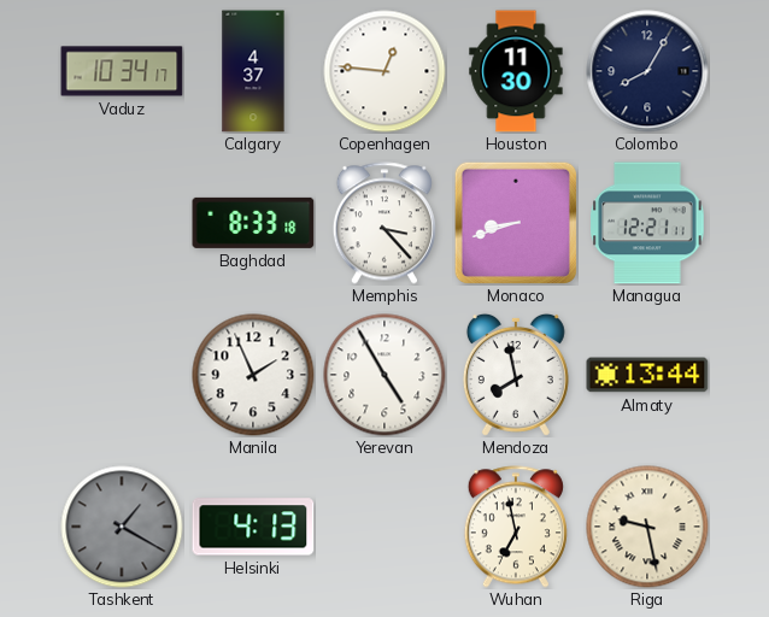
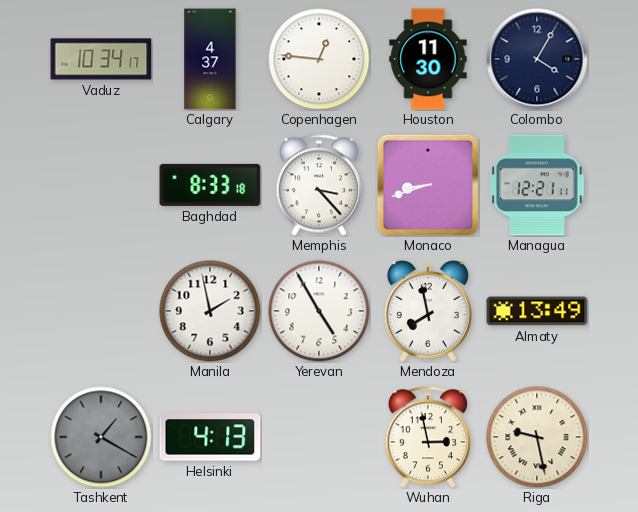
Colombo: 8:05 -> 4:05
Manila: 1:56 -> 1:58
Almaty: 13:44 -> 13:49
Wuhan: 6:58 -> 2:58
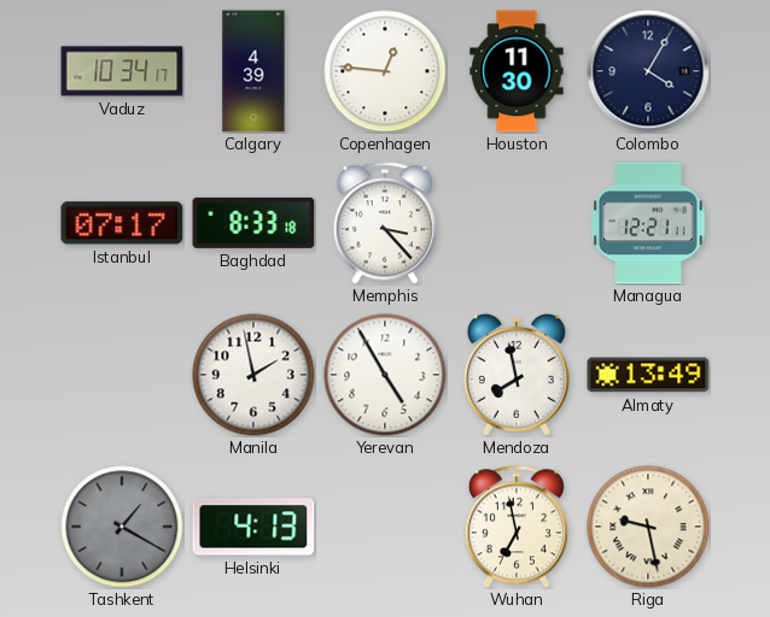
Calgary: 4:37 -> 4:39
Istanbul: none -> 07:17
Monaco: 8:42 -> none
Wuhan: 2:58 -> 6:58
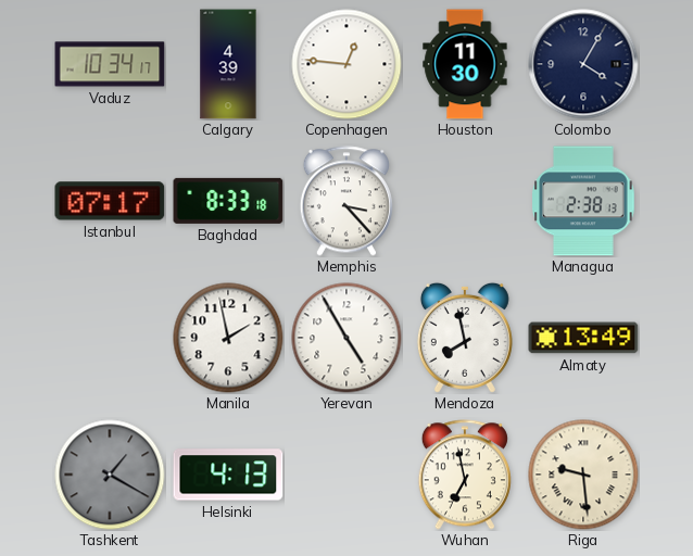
Managua: 12:21 -> 2:38
Riga: 9:28 -> 9:29
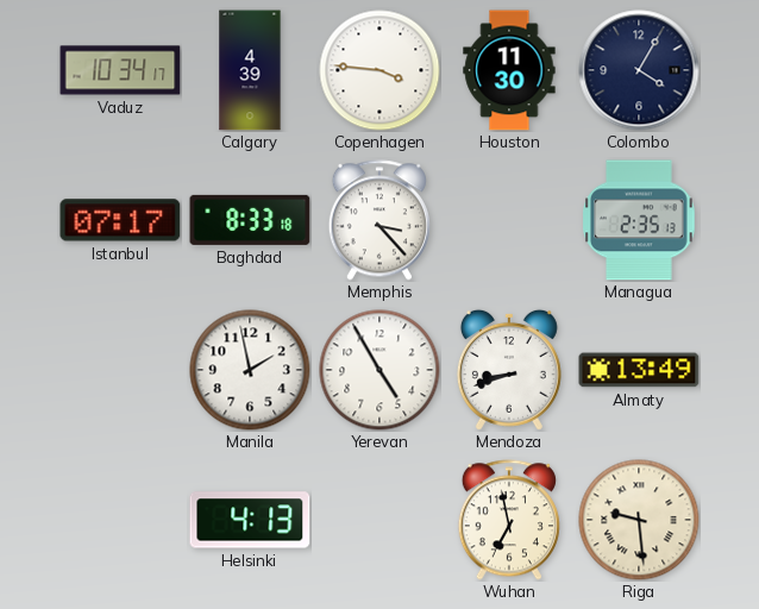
Copenhagen: 12:46 -> 3:46
Managua: 2:38 -> 2:35
Mendoza: 7:58 -> 8:42
Tashkent: 1:20 -> none
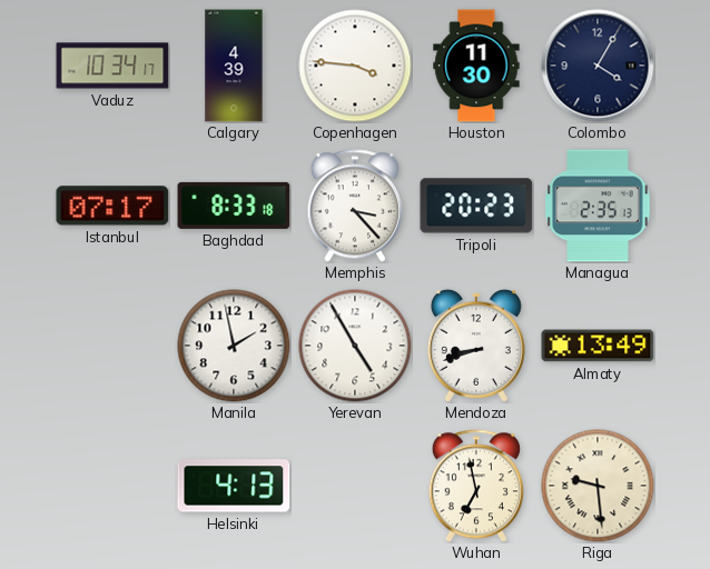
Tripoli: none -> 20:23
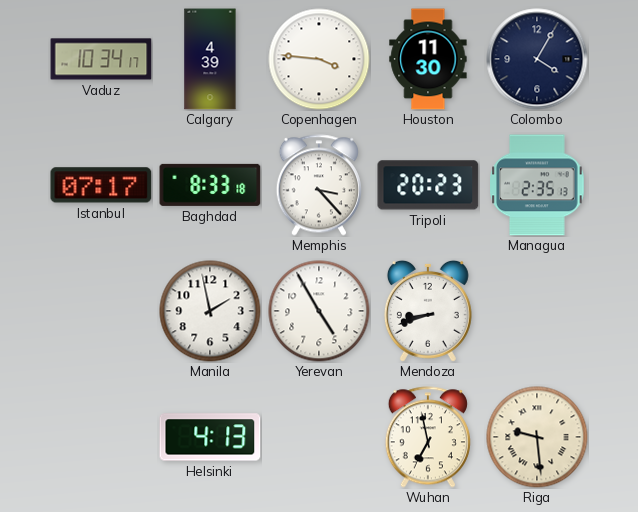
Almaty: 13:49 -> none
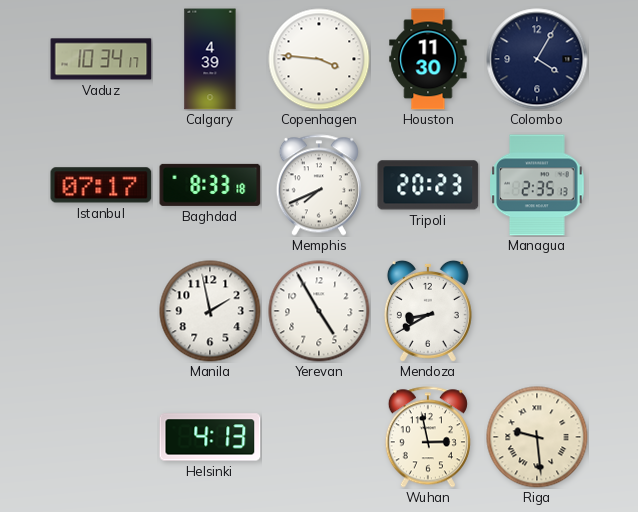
Memphis: 3:23 -> 7:41
Mendoza: 8:42 -> 8:40
Wuhan: 6:58 -> 2:58
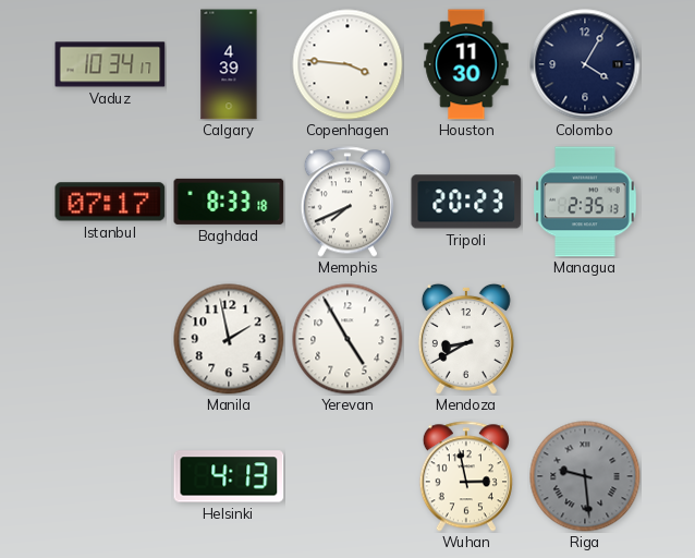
Riga dial: cream -> grey
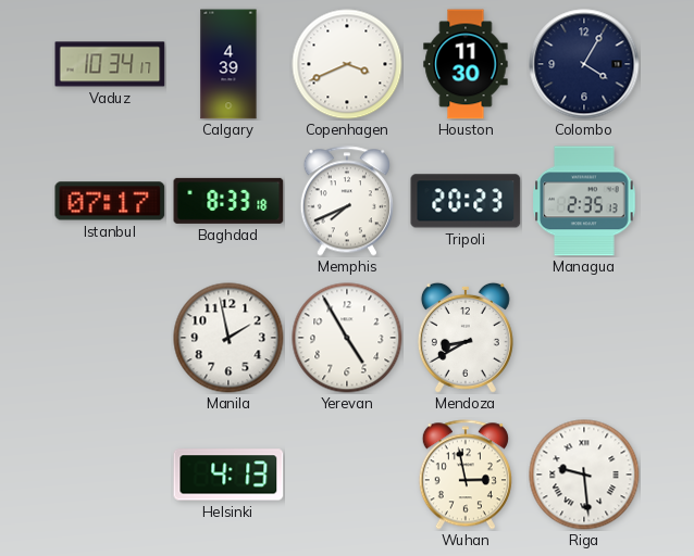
Copenhagen: 3:46 -> 3:41
Riga dial: grey -> white
